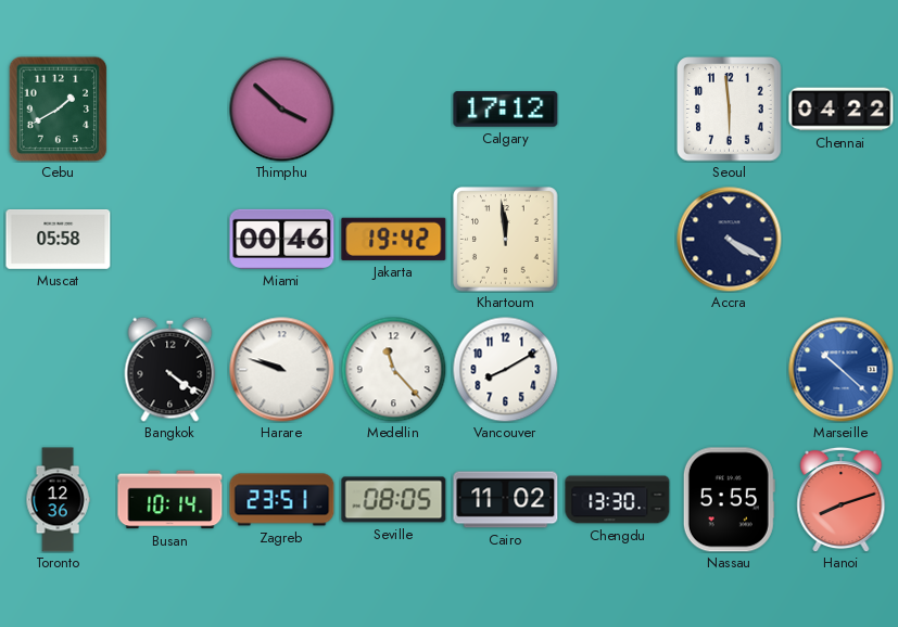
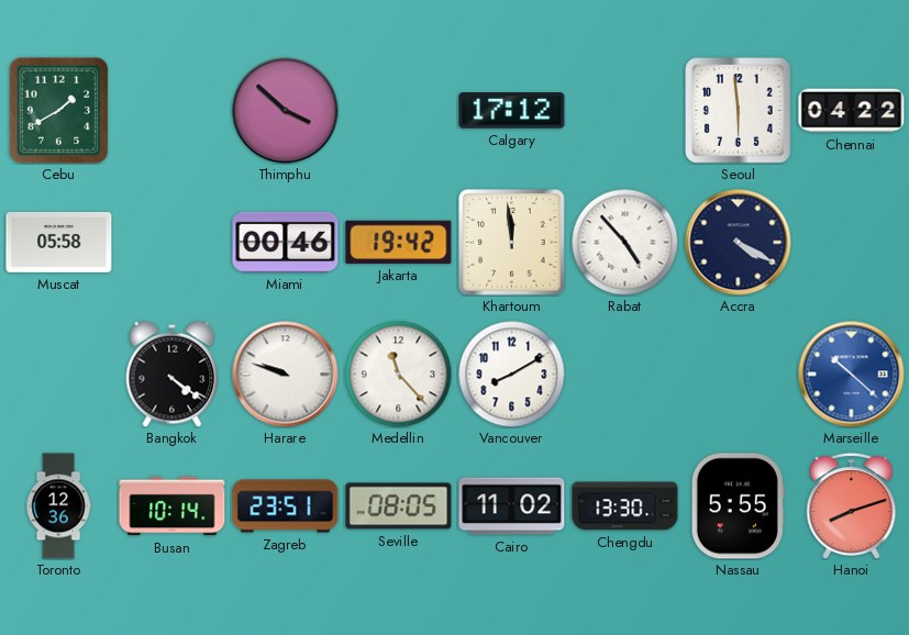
Rabat: none -> 4:53
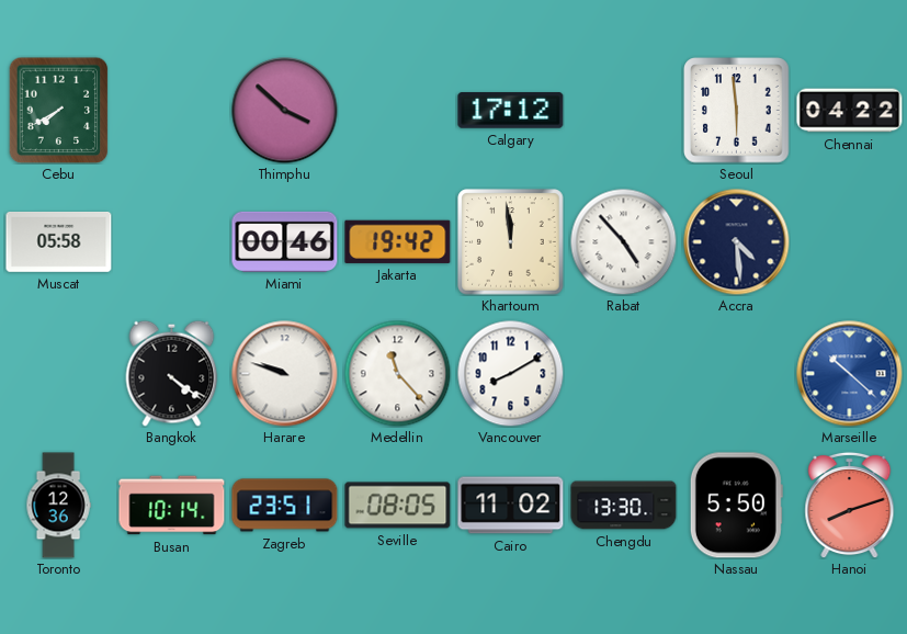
Cebu: 1:40 -> 7:40
Accra: 4:20 -> 4:29
Nassau: 5:55 -> 5:50
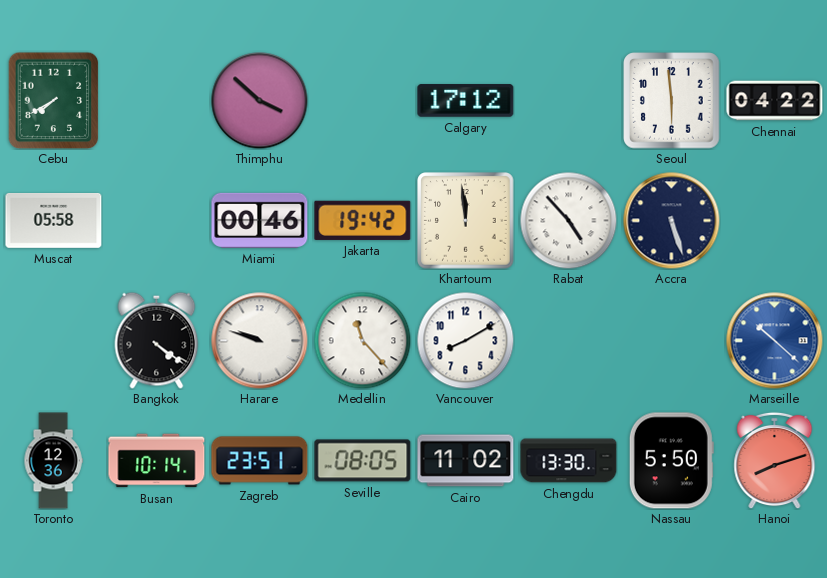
Accra: 4:29 -> 5:27
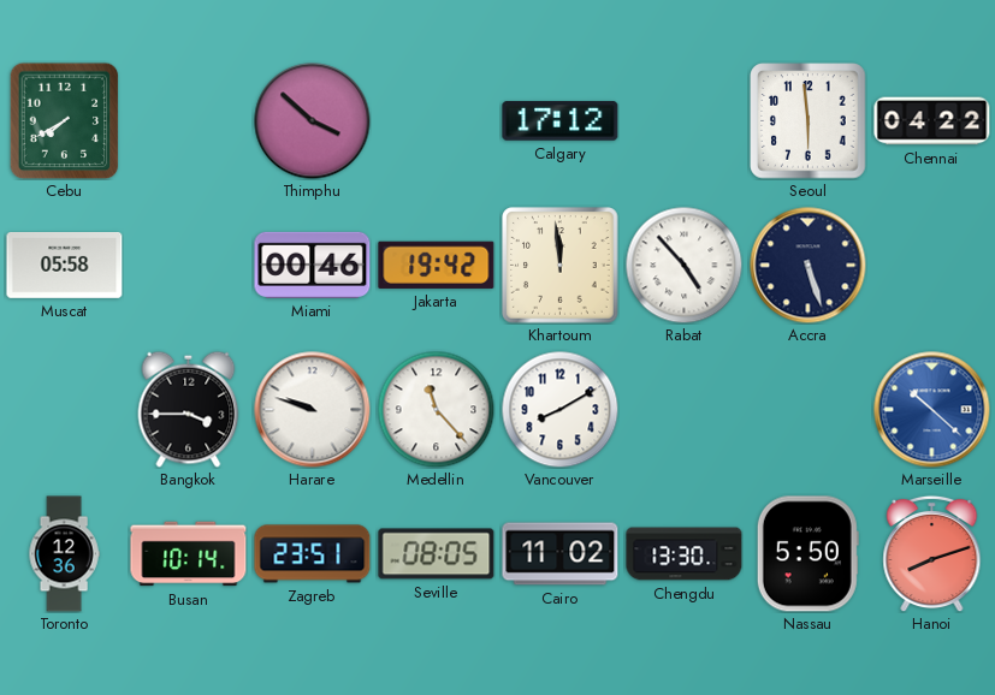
Bangkok: 4:21 -> 3:45
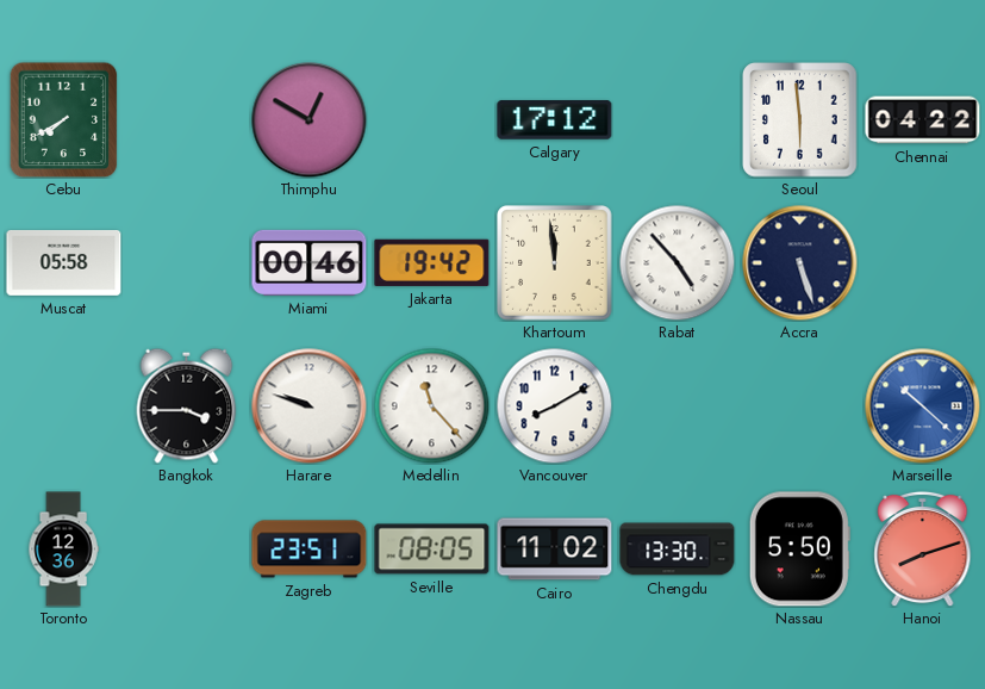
Thimphu: 3:52 -> 12:50
Busan: 10:14 -> none
